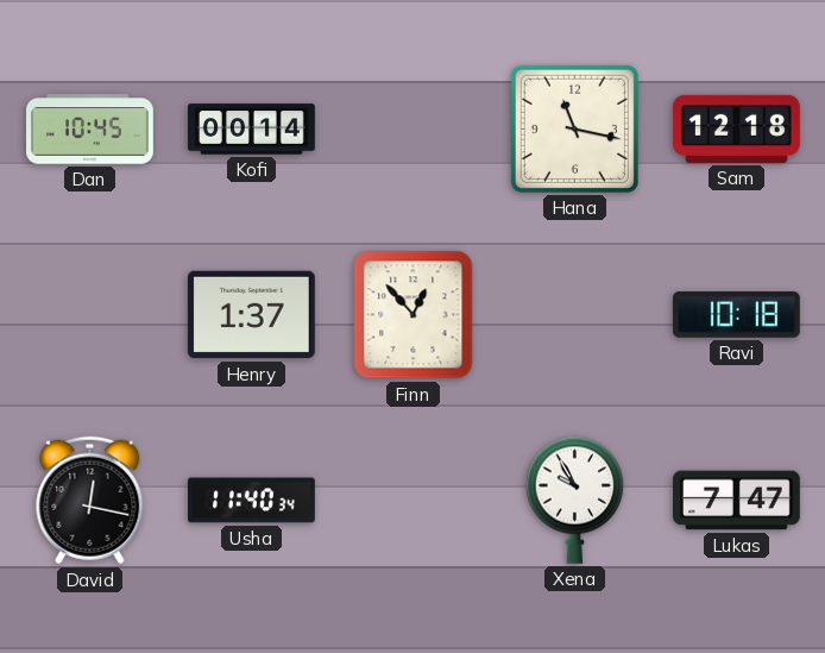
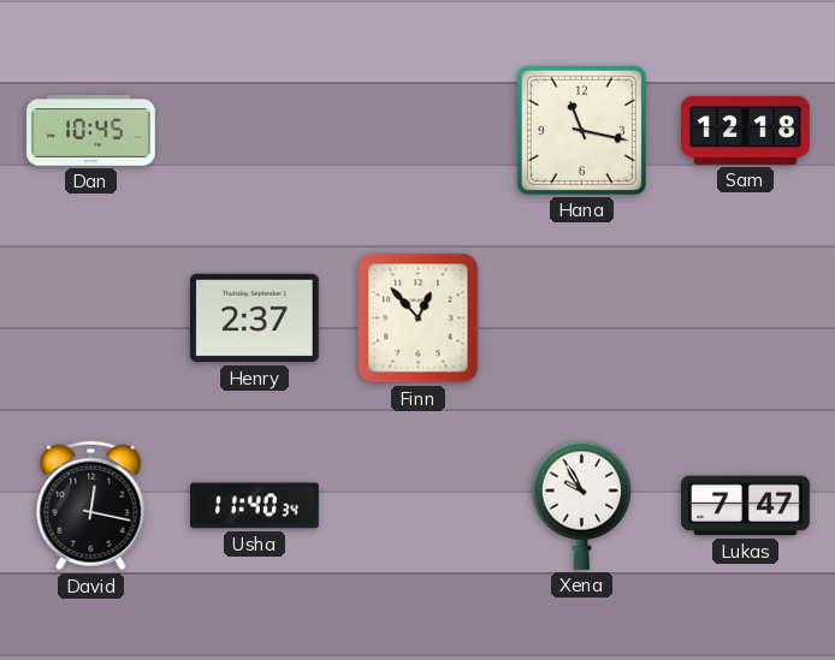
Kofi: 00:14 -> none
Henry: 1:37 -> 2:37
Ravi: 10:18 -> none
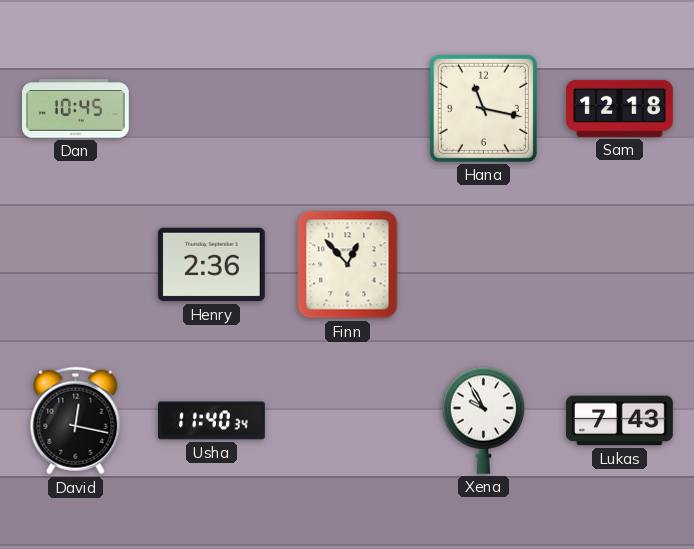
Henry: 2:37 -> 2:36
Lukas: 7:47 -> 7:43
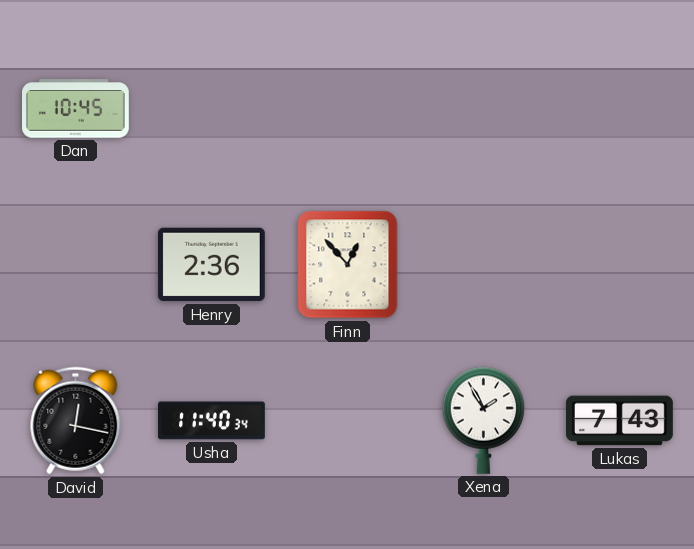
Hana: 11:17 -> none
Sam: 12:18 -> none
Xena: 9:55 -> 1:55
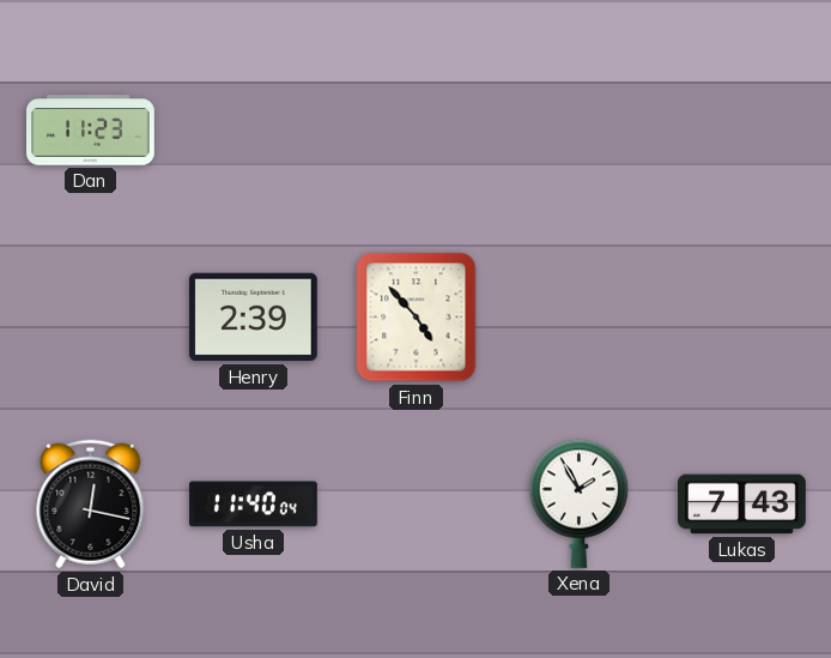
Dan: 10:45 -> 11:23
Henry: 2:36 -> 2:39
Finn: 12:53 -> 4:53
Usha: 11:40:34 -> 11:40:04
